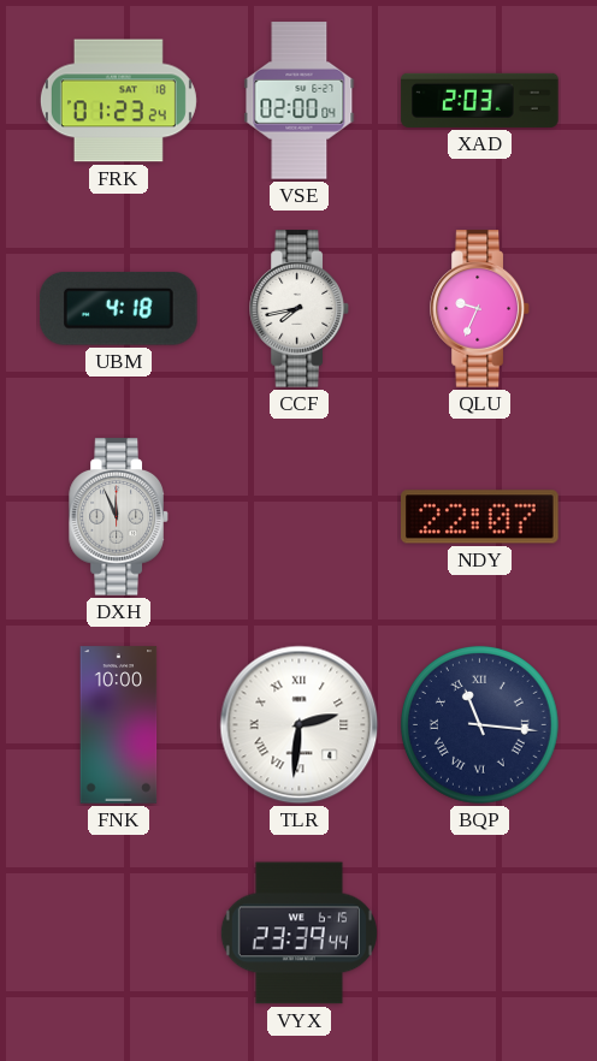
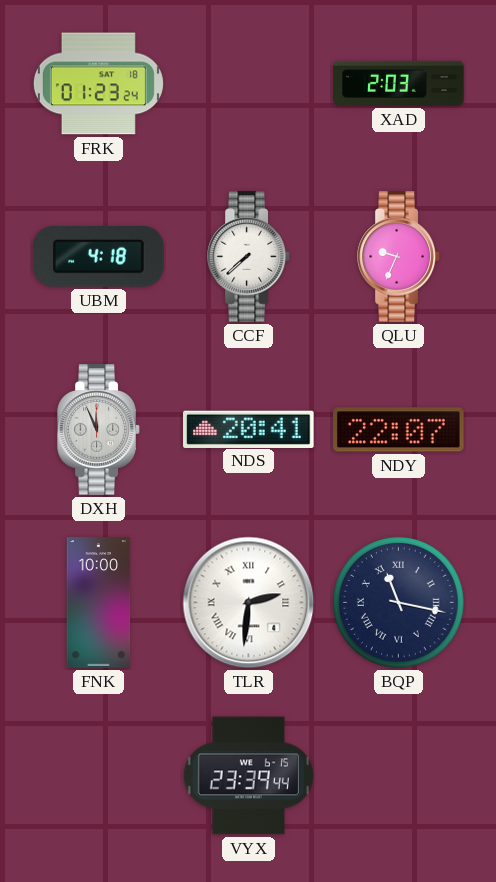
VSE: 02:00 -> none
CCF: 7:43 -> 7:38
NDS: none -> 20:41
BQP: 11:16 -> 11:17
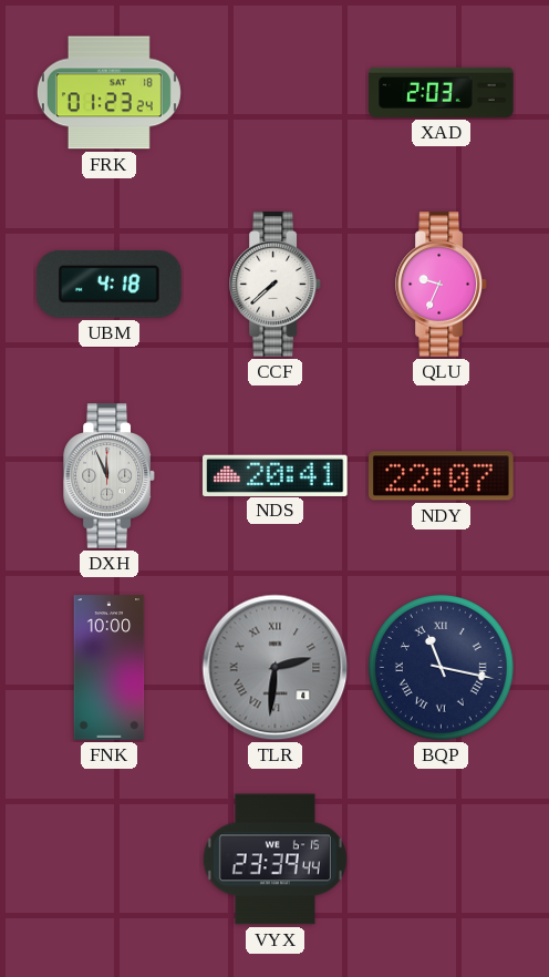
TLR dial: white -> grey
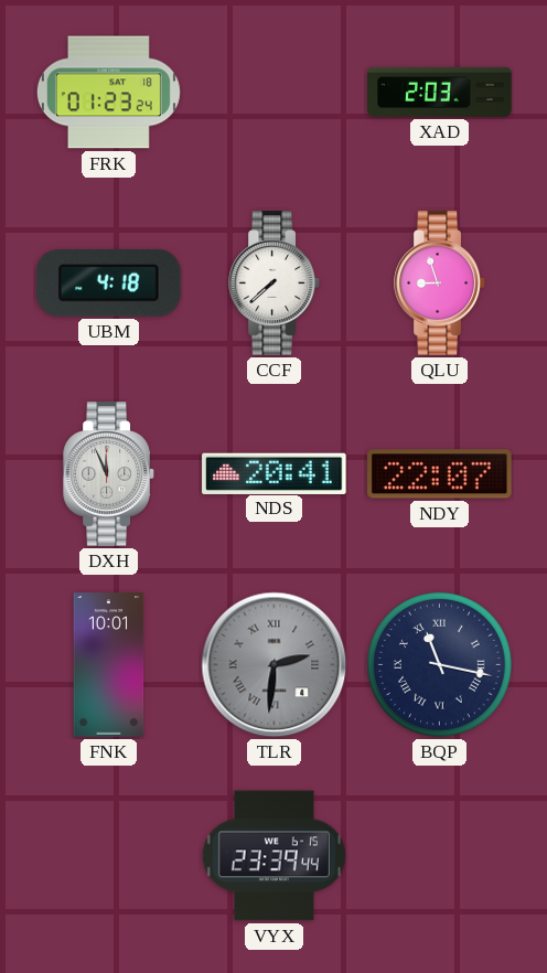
QLU: 9:34 -> 8:57
FNK: 10:00 -> 10:01
